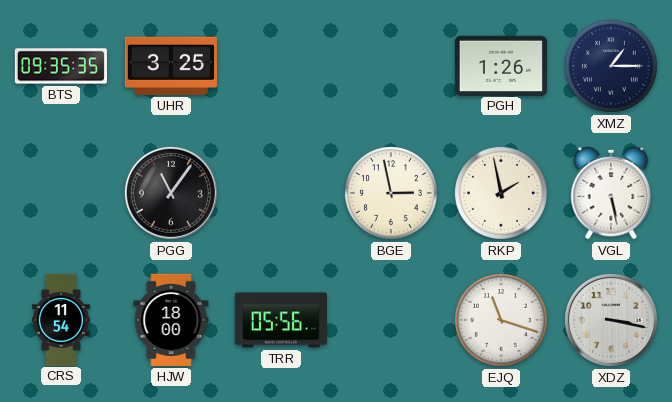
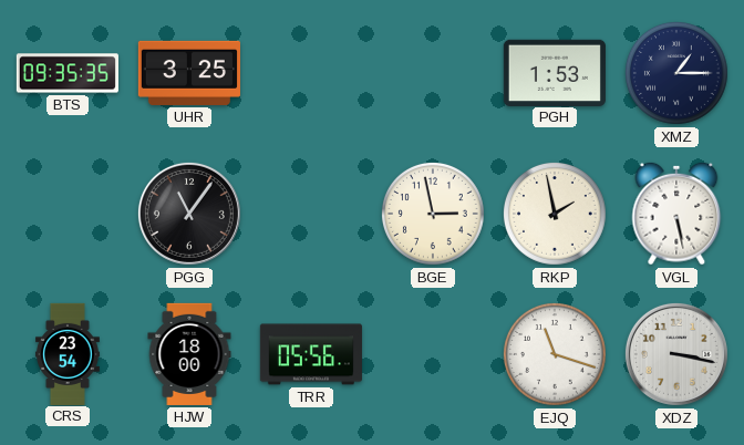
PGH: 1:26 -> 1:53
CRS: 11:54 -> 23:54
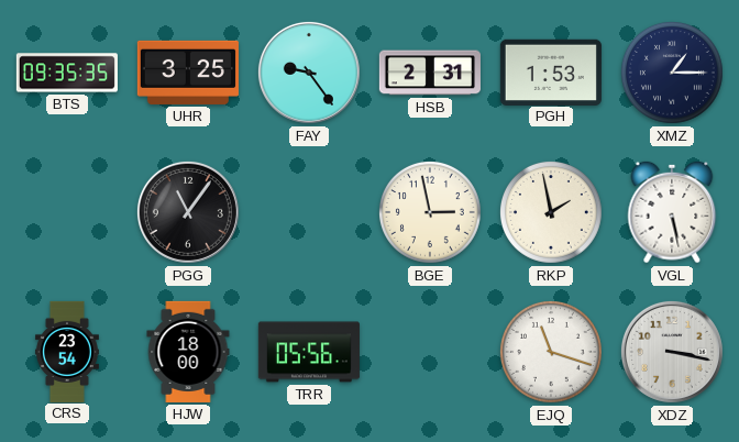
FAY: none -> 9:24
HSB: none -> 2:31
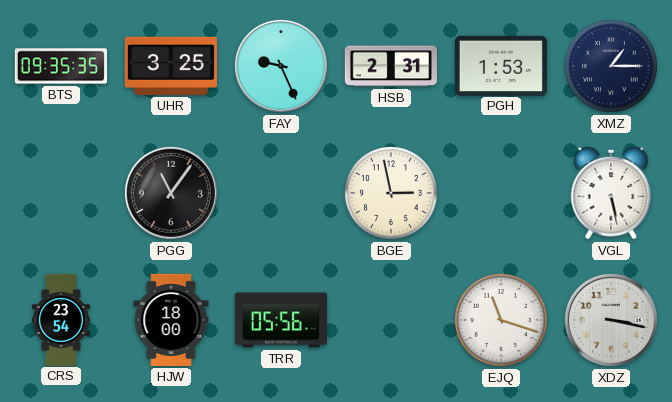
FAY: 9:24 -> 9:26
RKP: 1:58 -> none
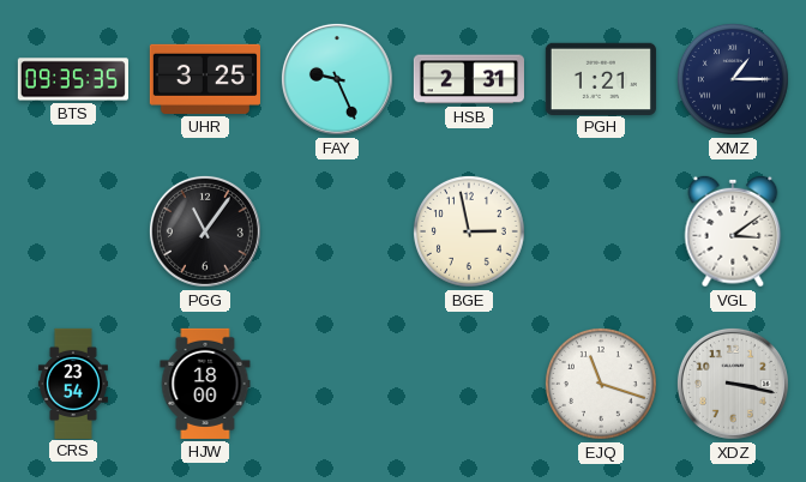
PGH: 1:53 -> 1:21
VGL: 5:28 -> 3:09
TRR: 05:56 -> none
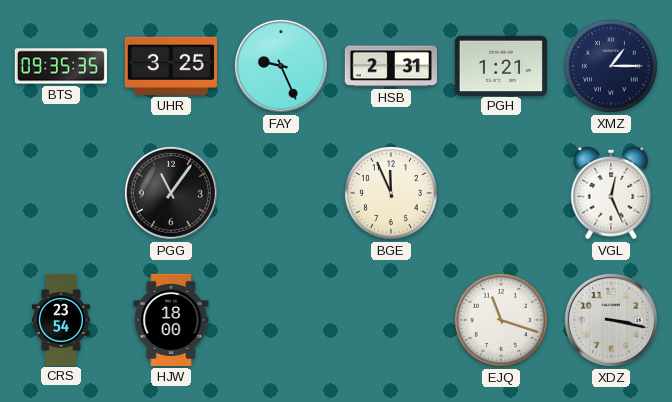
BGE: 2:58 -> 11:56
VGL: 3:09 -> 12:26
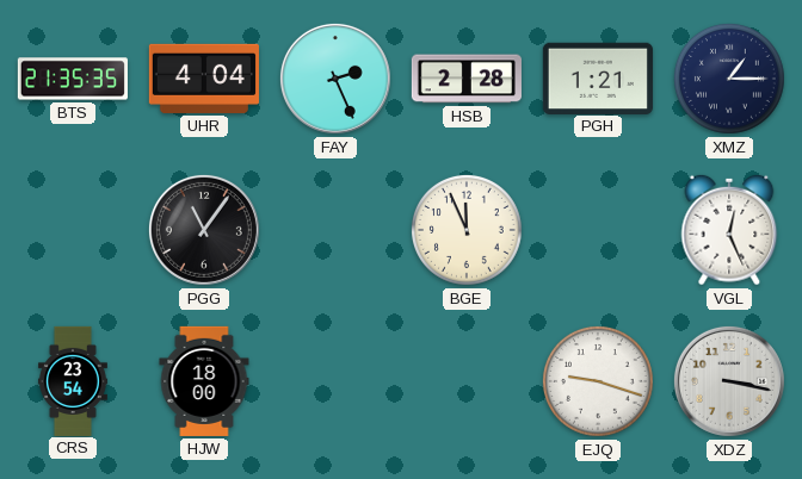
BTS: 09:35 -> 21:35
UHR: 3:25 -> 4:04
FAY: 9:26 -> 2:26
HSB: 2:31 -> 2:28
EJQ: 11:18 -> 9:18
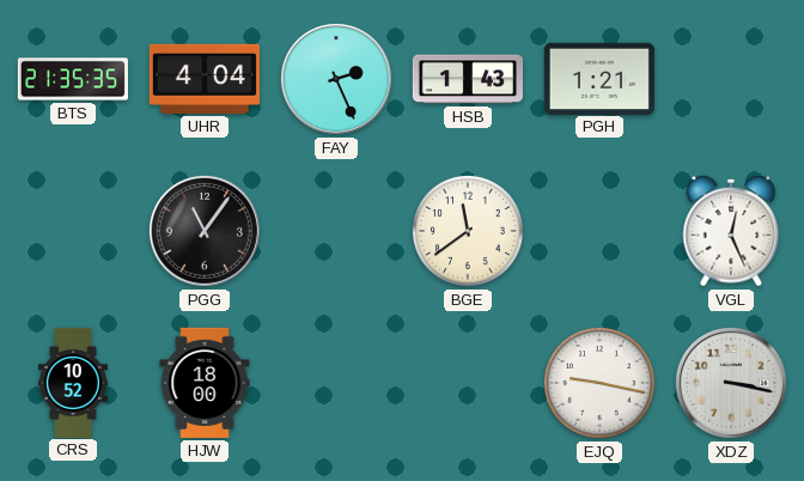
HSB: 2:28 -> 1:43
XMZ: 1:15 -> none
BGE: 11:56 -> 11:39
CRS: 23:54 -> 10:52
EJQ: 9:18 -> 9:17
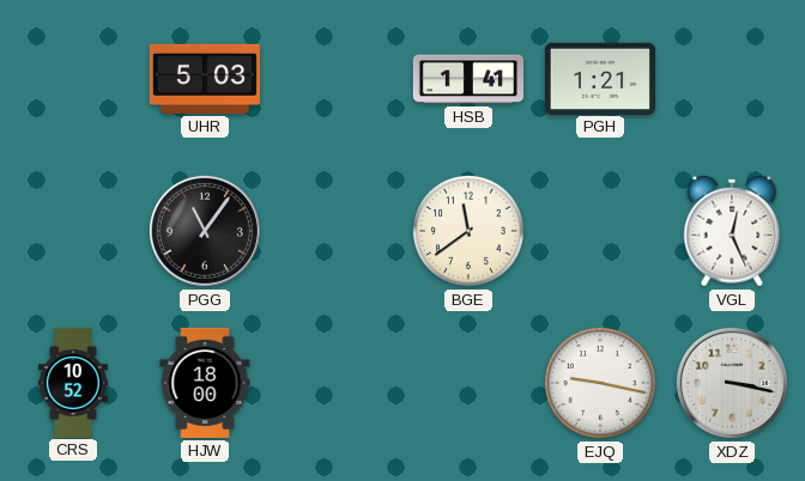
BTS: 21:35 -> none
UHR: 4:04 -> 5:03
FAY: 2:26 -> none
HSB: 1:43 -> 1:41
